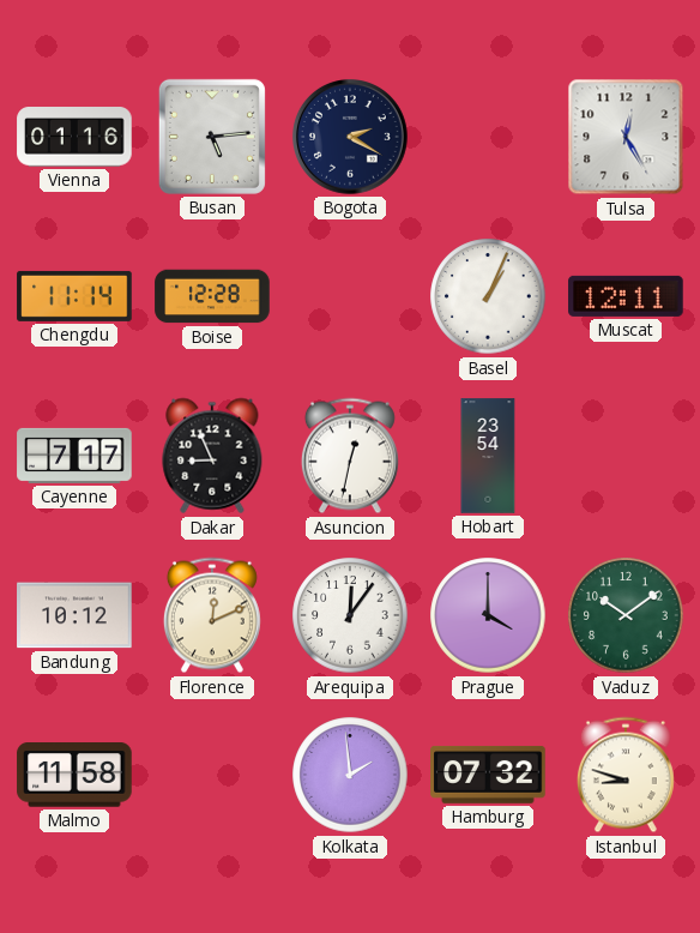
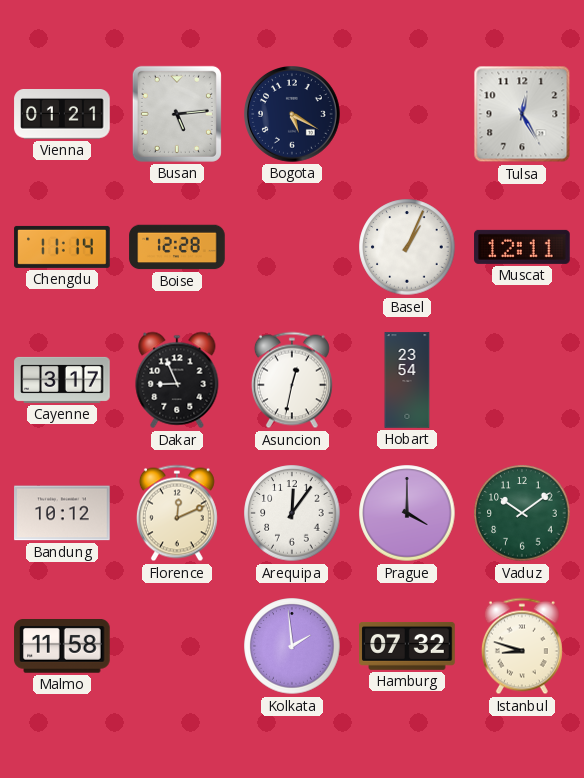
Vienna: 01:16 -> 01:21
Bogota: 2:20 -> 5:20
Cayenne: 7:17 -> 3:17
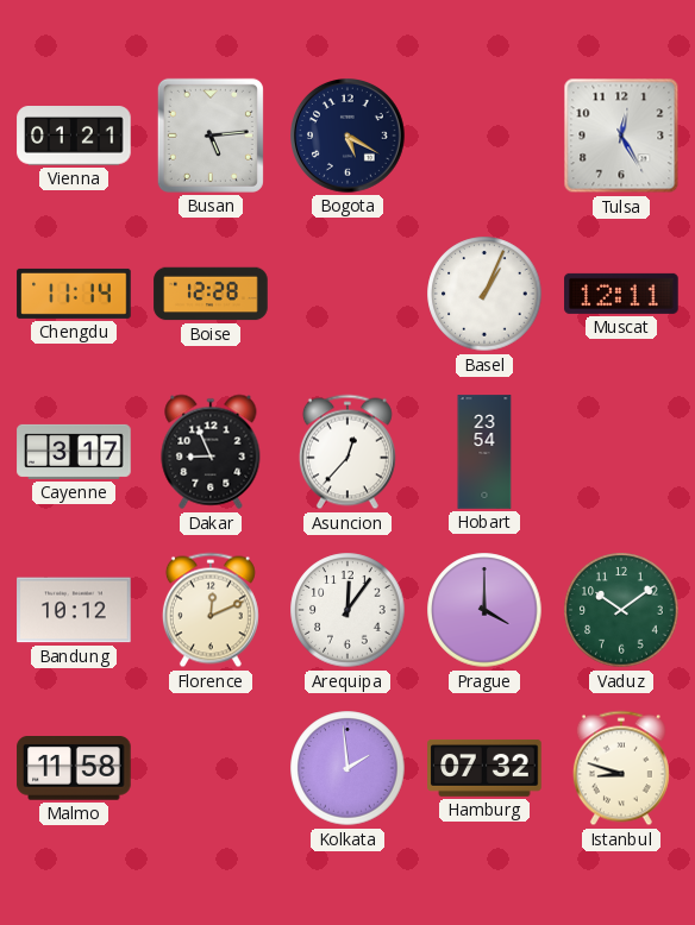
Asuncion: 12:32 -> 12:37
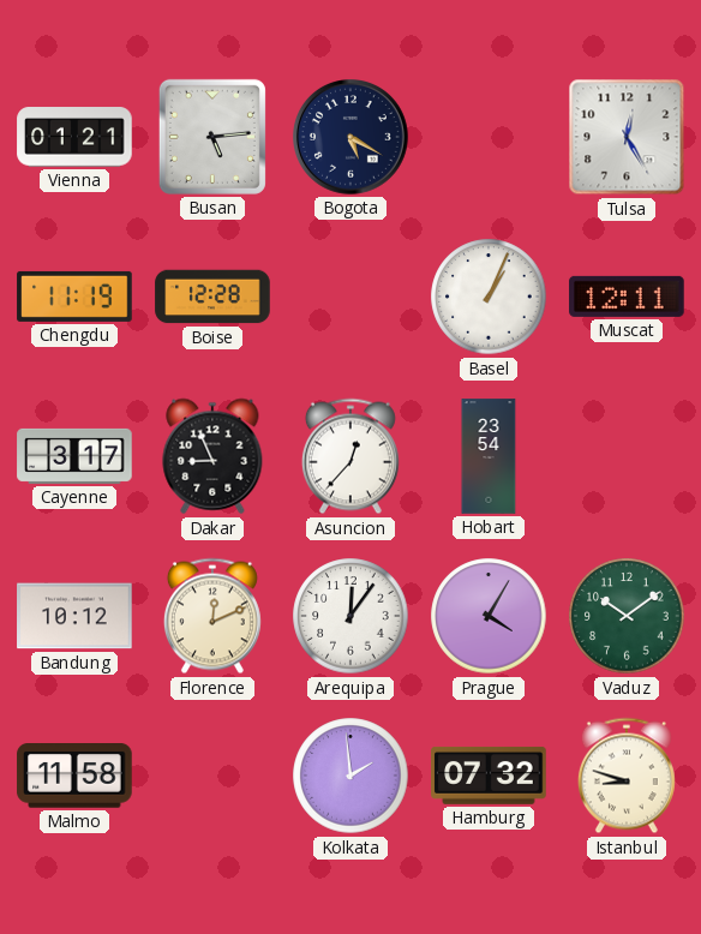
Chengdu: 11:14 -> 11:19
Prague: 4:00 -> 4:05
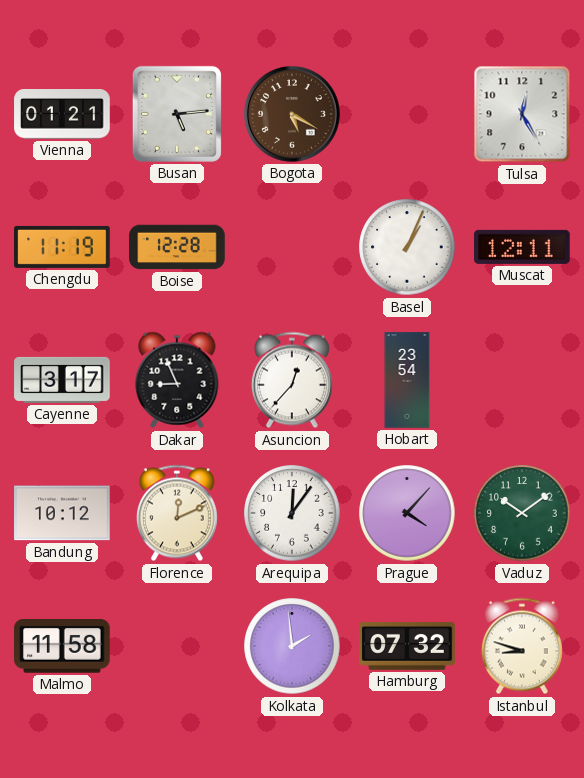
Bogota dial: navy -> brown
Prague: 4:05 -> 4:07
